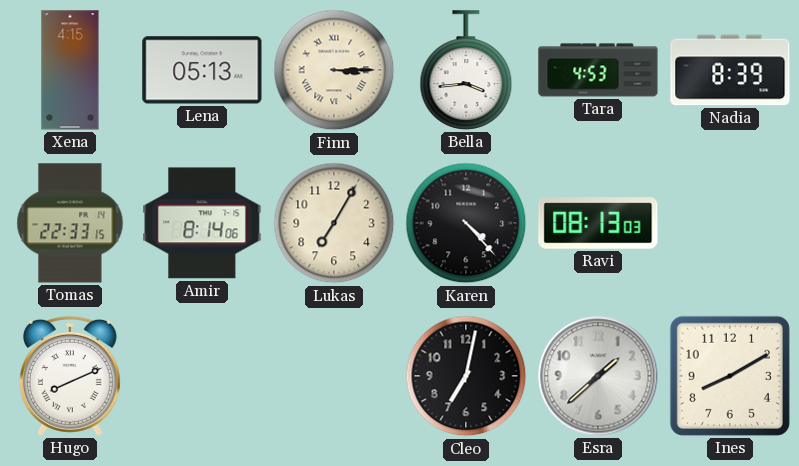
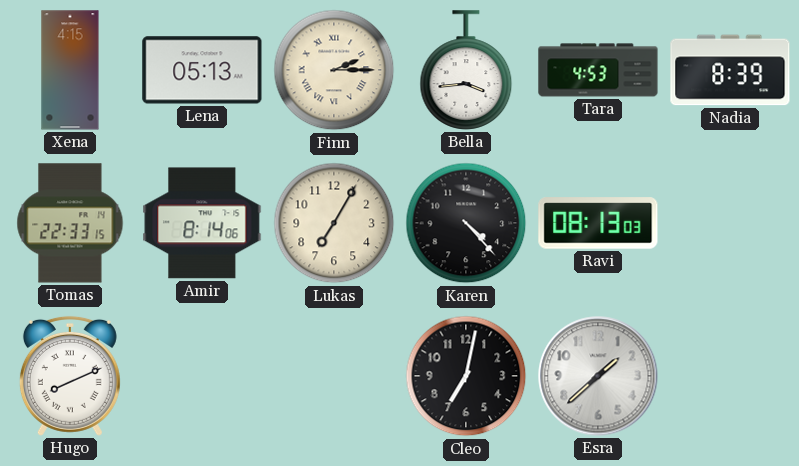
Finn: 3:15 -> 2:15
Ines: 8:10 -> none
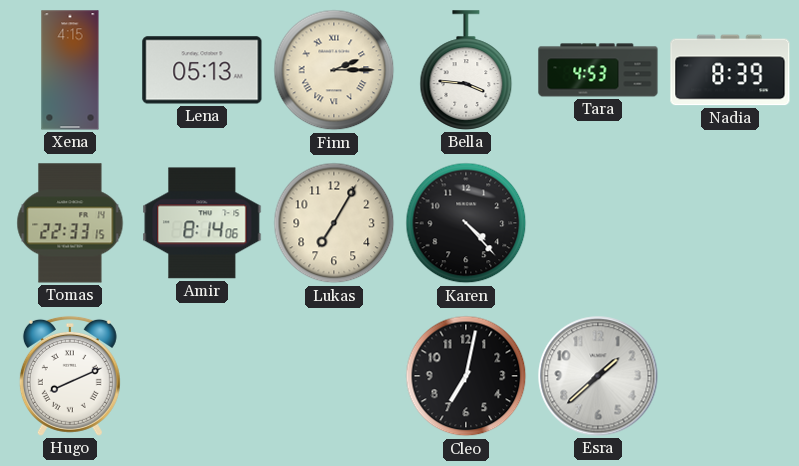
Bella: 3:44 -> 3:46
Ravi: 08:13 -> none
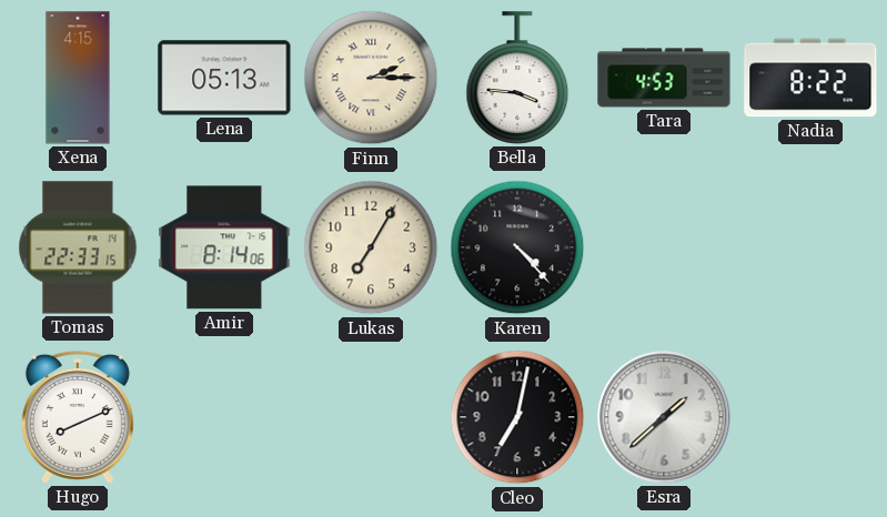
Nadia: 8:39 -> 8:22
